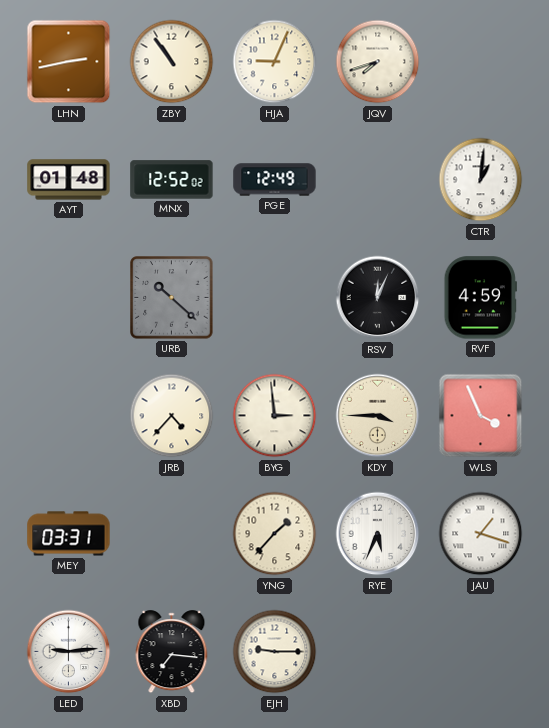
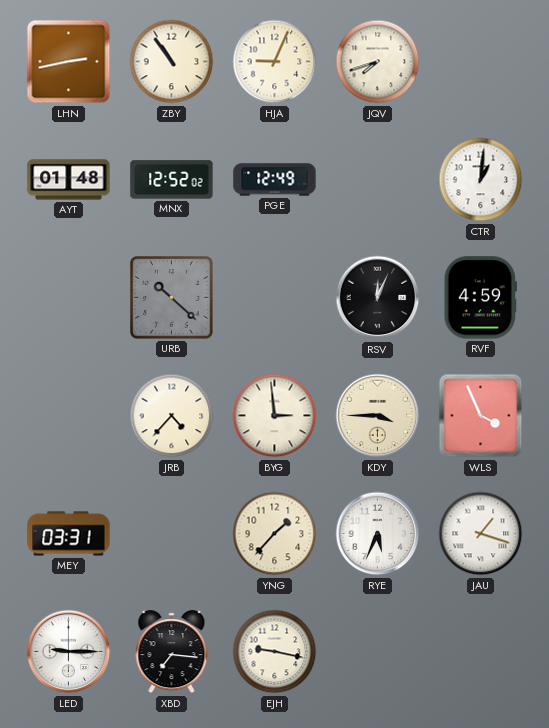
LED: 9:14 -> 9:15
EJH: 9:15 -> 9:17
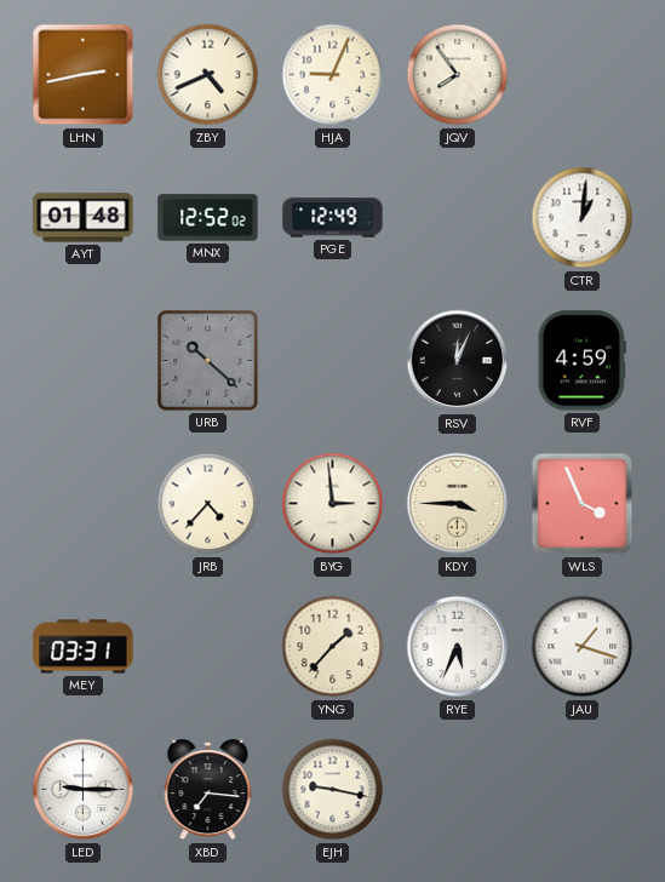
ZBY: 10:54 -> 4:41
JQV: 7:42 -> 7:54
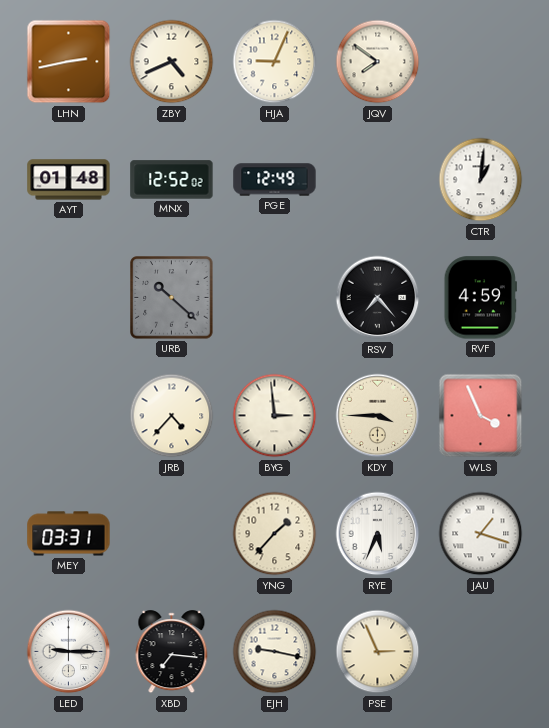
JQV: 7:54 -> 7:51
RSV: 12:04 -> 7:23
PSE: none -> 2:56
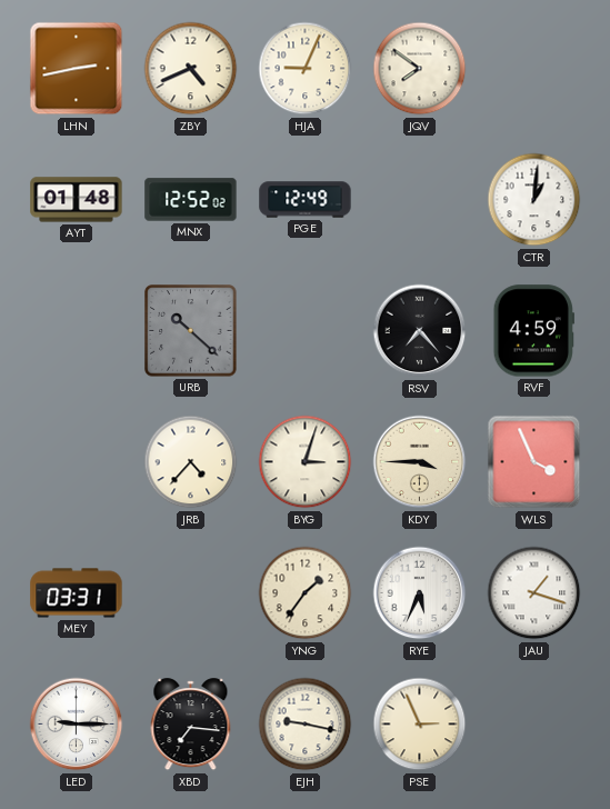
BYG: 2:59 -> 3:03
YNG: 1:37 -> 1:36
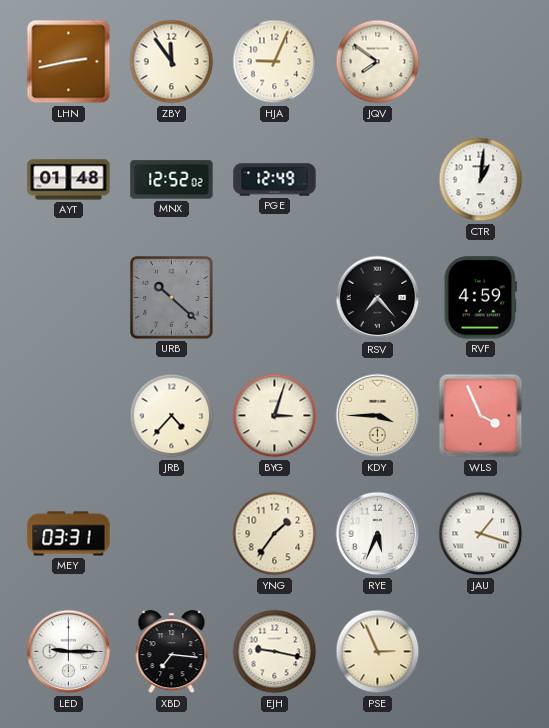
ZBY: 4:41 -> 11:54
